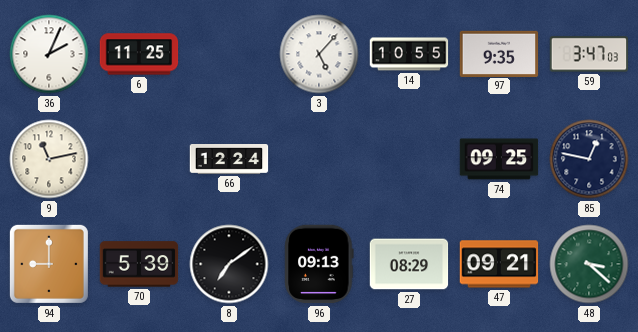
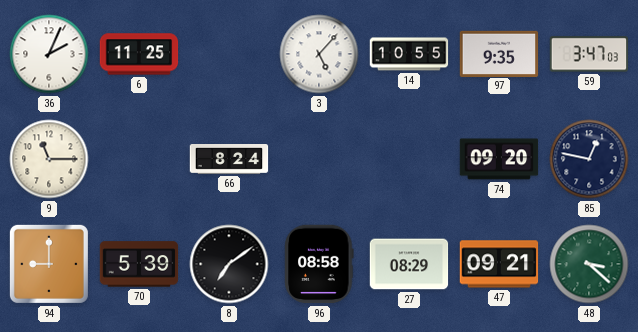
9: 11:13 -> 11:15
66: 12:24 -> 8:24
74: 09:25 -> 09:20
96: 09:13 -> 08:58
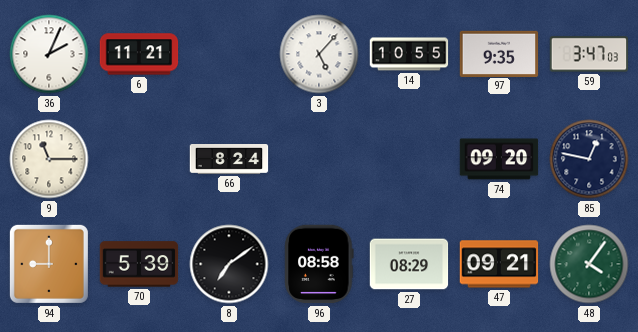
6: 11:25 -> 11:21
48: 3:22 -> 4:06
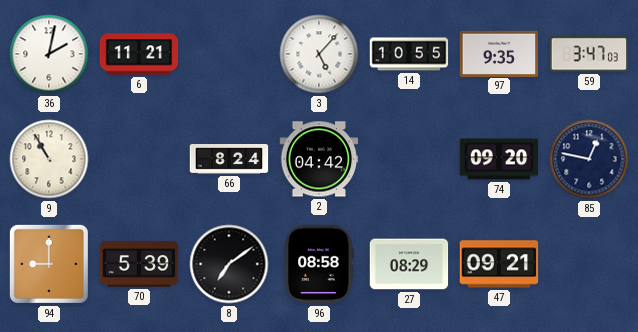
36: 2:04 -> 2:02
9: 11:15 -> 10:55
2: none -> 04:42
48: 4:06 -> none
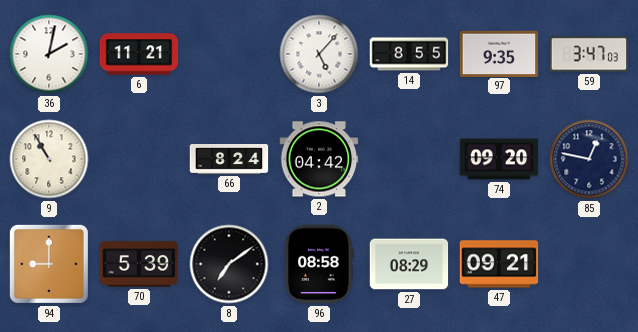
14: 10:55 -> 8:55
